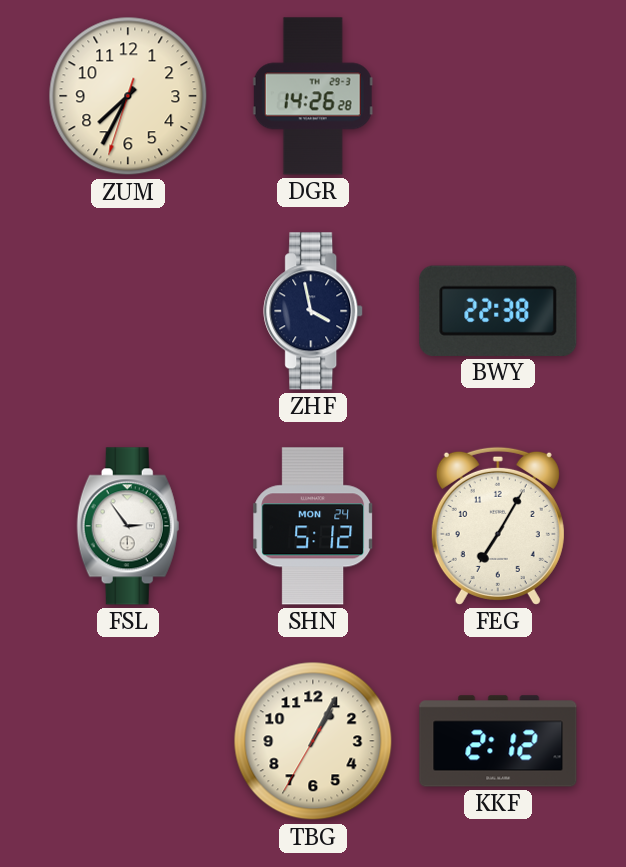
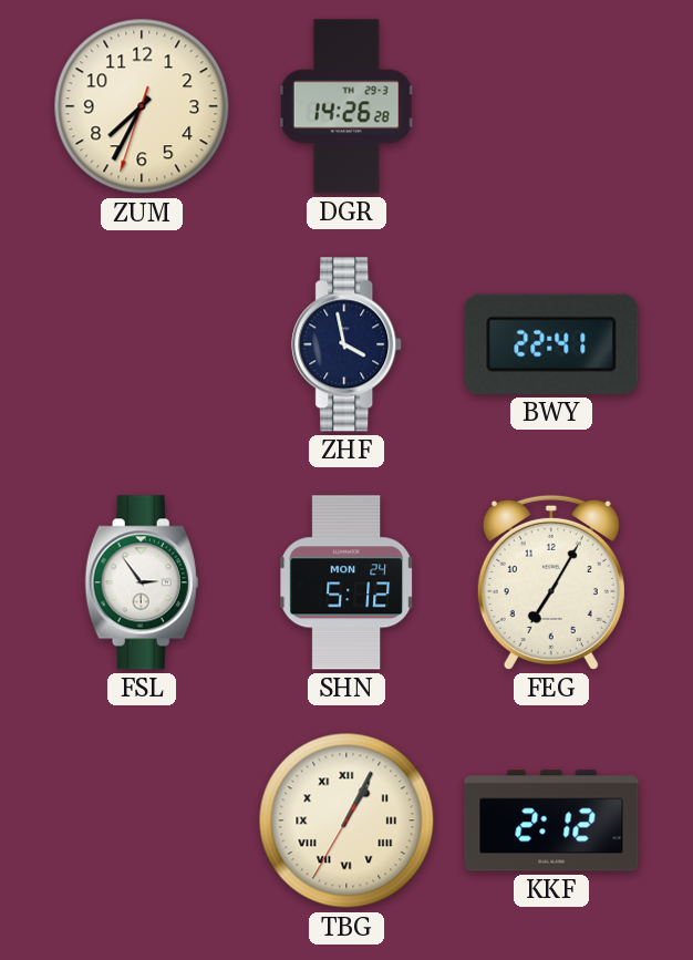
BWY: 22:38 -> 22:41
TBG numerals: Arabic -> Roman
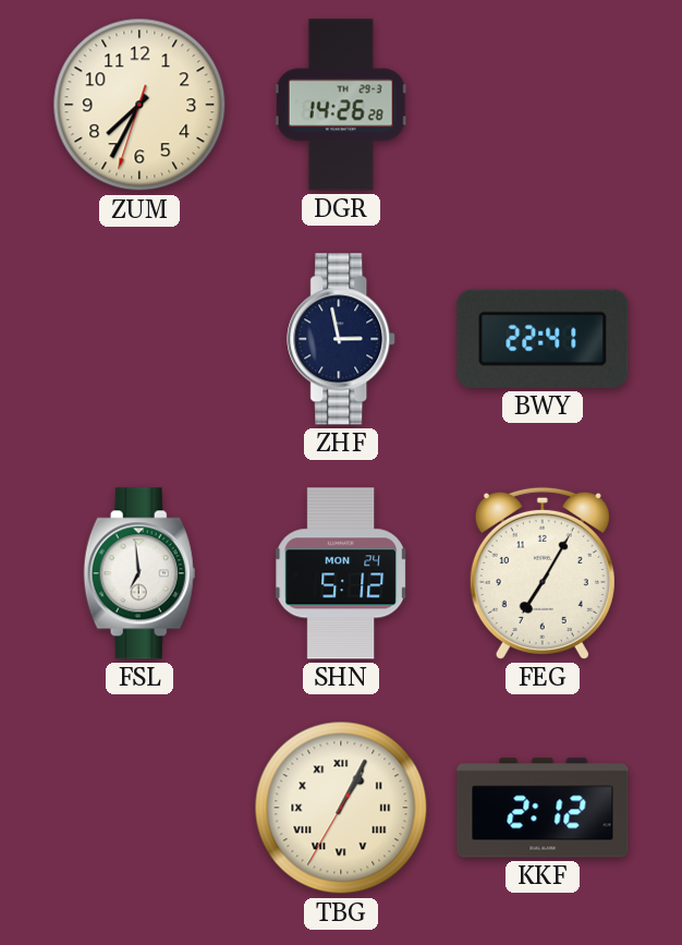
ZHF: 3:58 -> 2:58
FSL: 2:54 -> 6:59
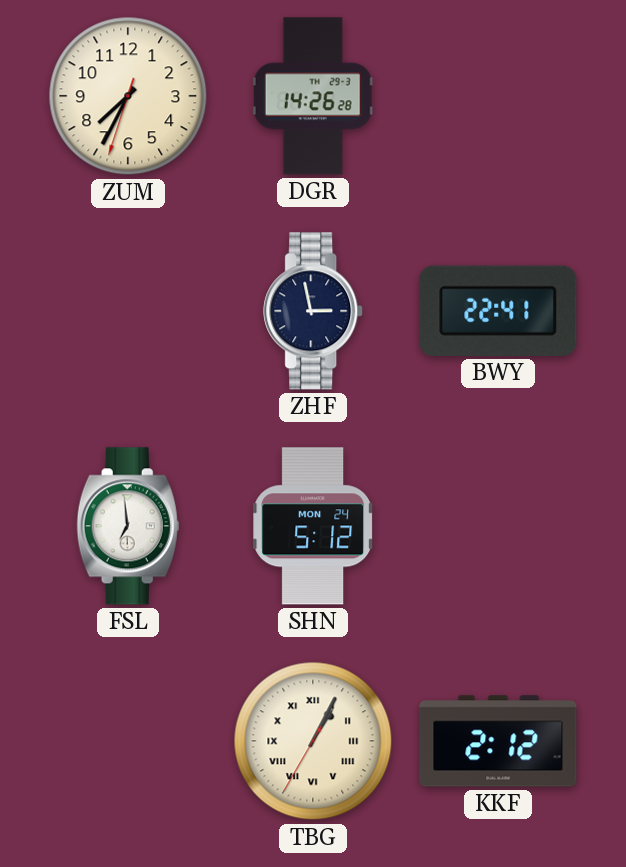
FEG: 7:05 -> none
